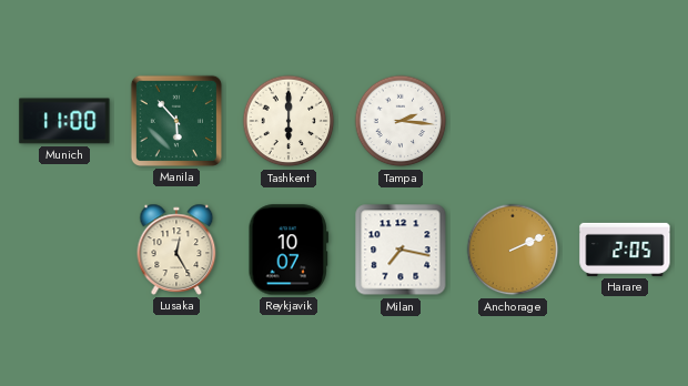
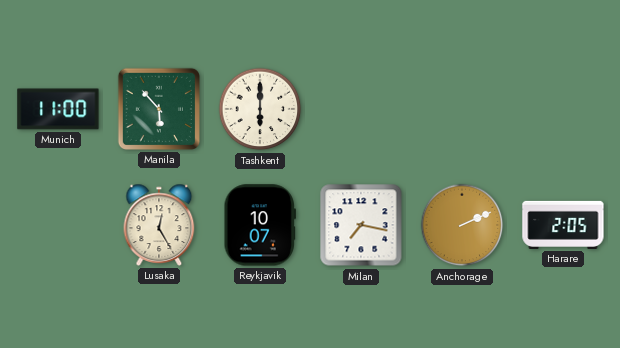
Tampa: 2:16 -> none
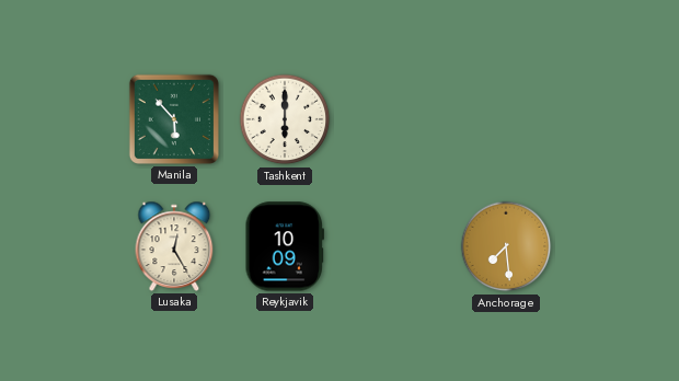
Munich: 11:00 -> none
Reykjavik: 10:07 -> 10:09
Milan: 7:17 -> none
Anchorage: 2:11 -> 7:29
Harare: 2:05 -> none
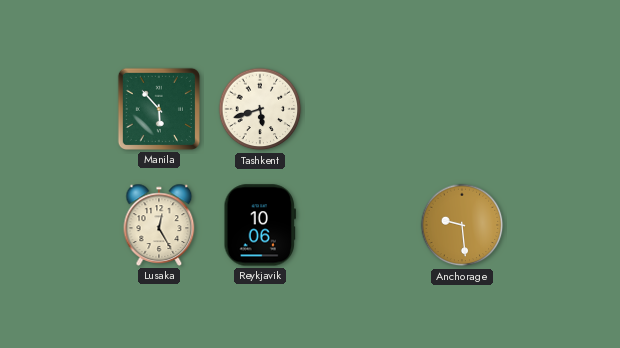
Tashkent: 6:00 -> 5:42
Reykjavik: 10:09 -> 10:06
Anchorage: 7:29 -> 9:29
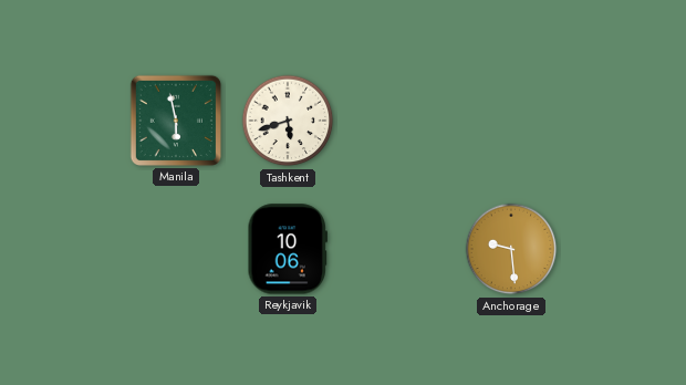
Manila: 5:53 -> 5:58
Lusaka: 12:25 -> none
